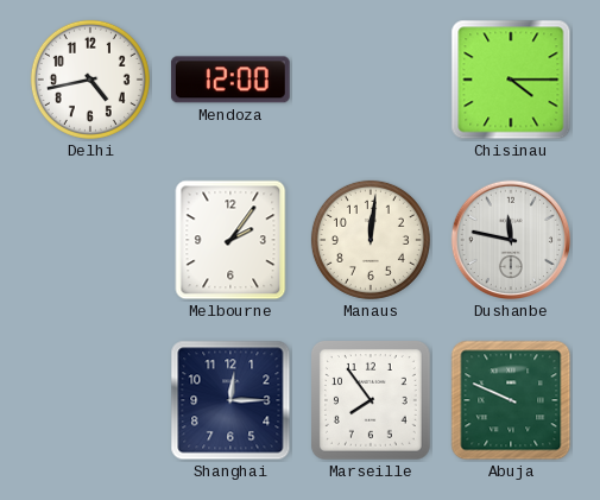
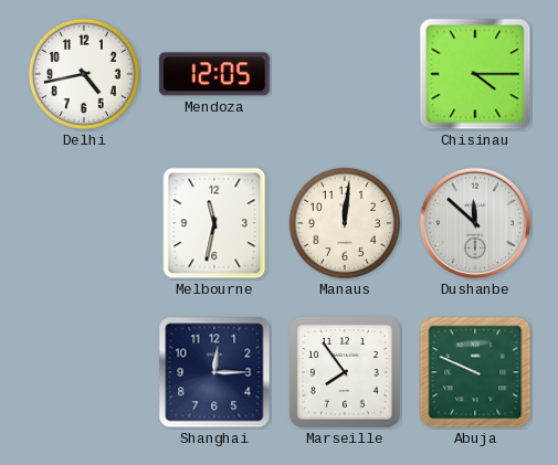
Mendoza: 12:00 -> 12:05
Melbourne: 2:06 -> 11:32
Dushanbe: 11:47 -> 11:52
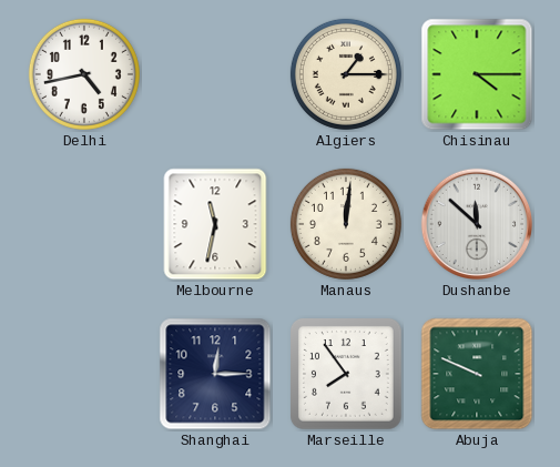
Mendoza: 12:05 -> none
Algiers: none -> 1:15
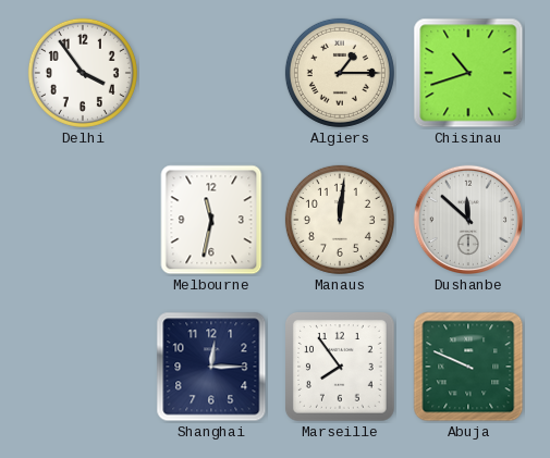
Delhi: 4:43 -> 3:54
Chisinau: 4:15 -> 10:42
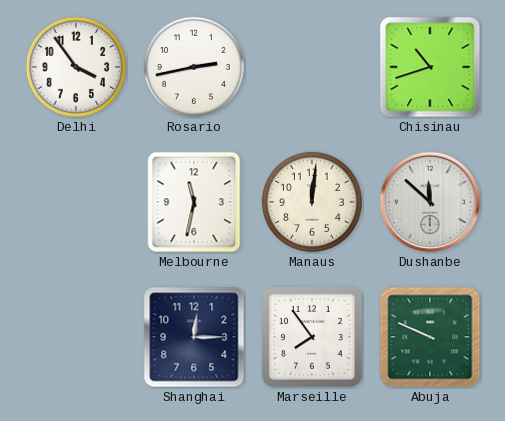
Rosario: none -> 2:43
Algiers: 1:15 -> none
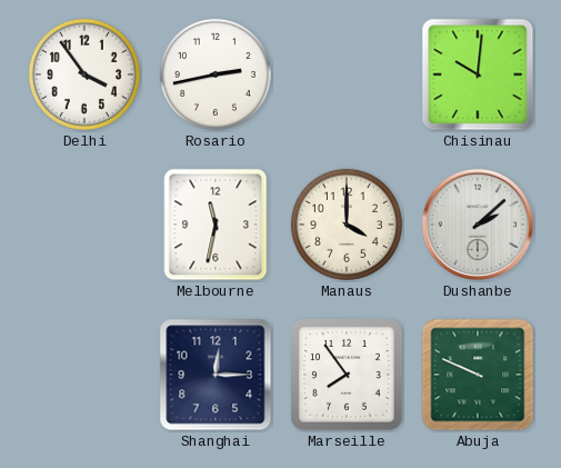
Chisinau: 10:42 -> 10:01
Manaus: 12:01 -> 4:00
Dushanbe: 11:52 -> 2:08
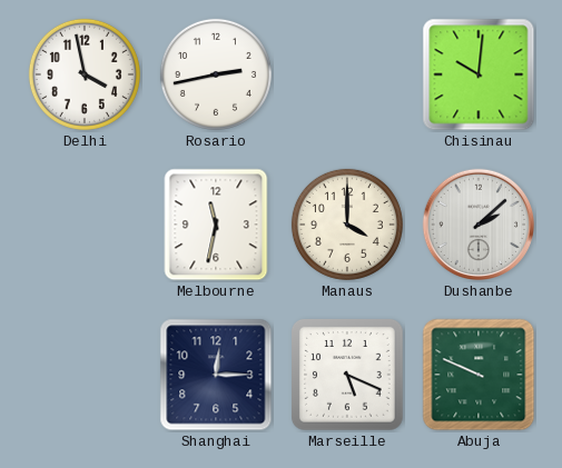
Delhi: 3:54 -> 3:58
Marseille: 7:54 -> 5:19
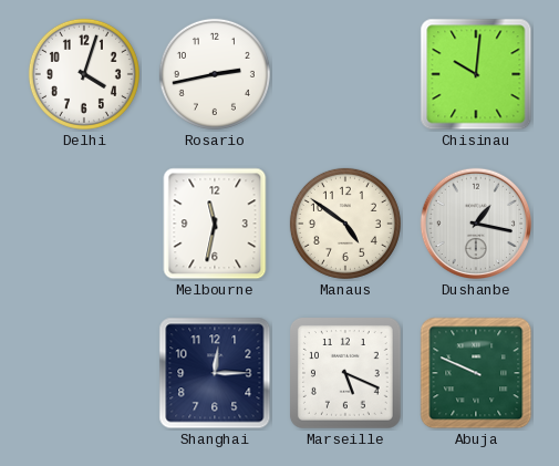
Delhi: 3:58 -> 4:03
Manaus: 4:00 -> 4:51
Dushanbe: 2:08 -> 1:17
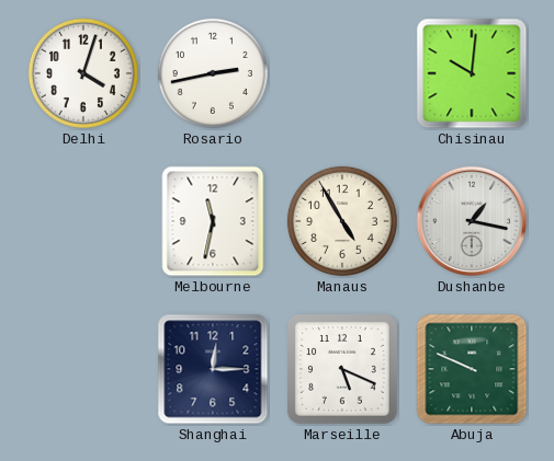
Manaus: 4:51 -> 4:55
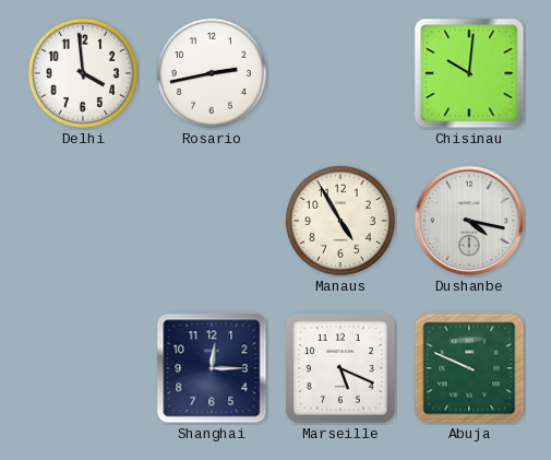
Delhi: 4:03 -> 3:59
Melbourne: 11:32 -> none
Dushanbe: 1:17 -> 4:17
